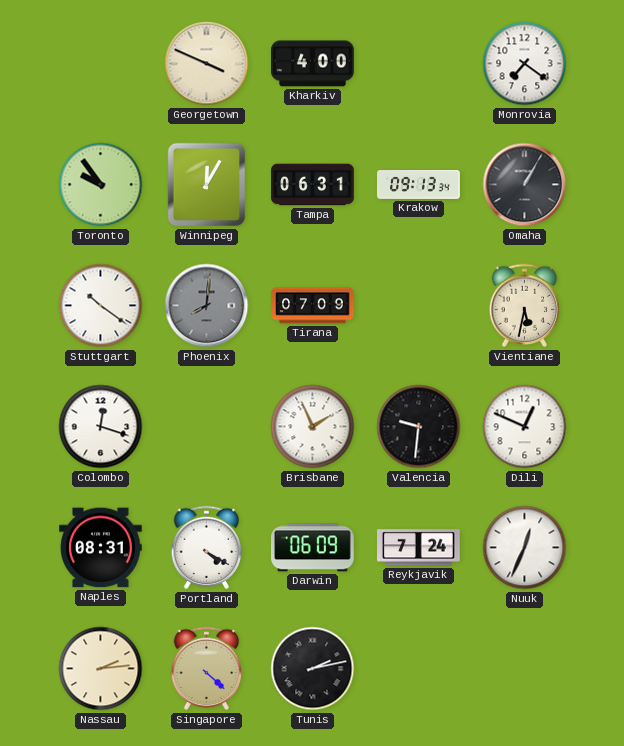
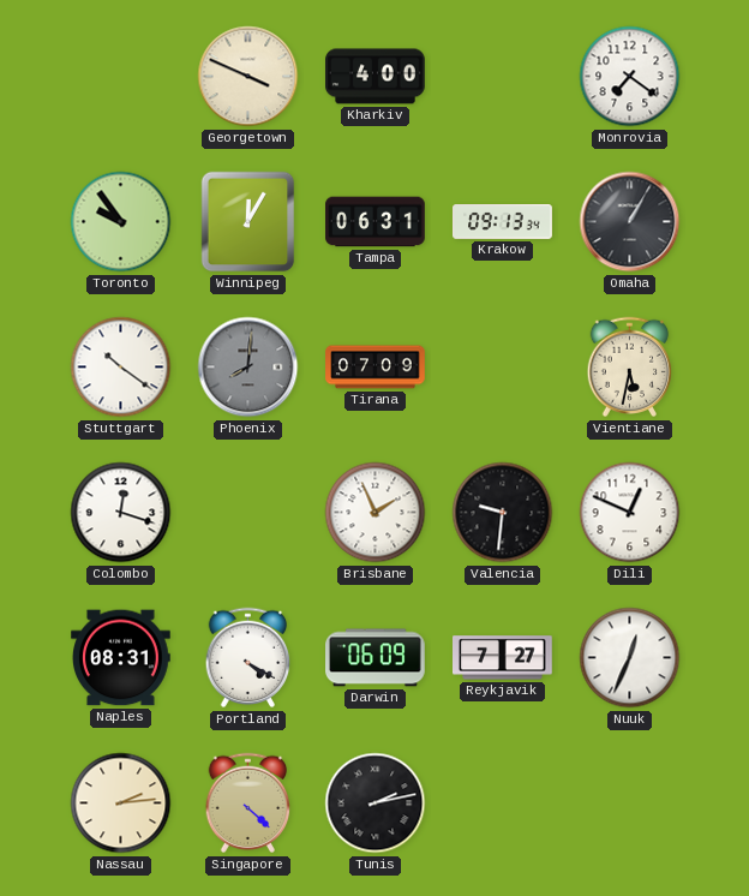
Reykjavik: 7:24 -> 7:27
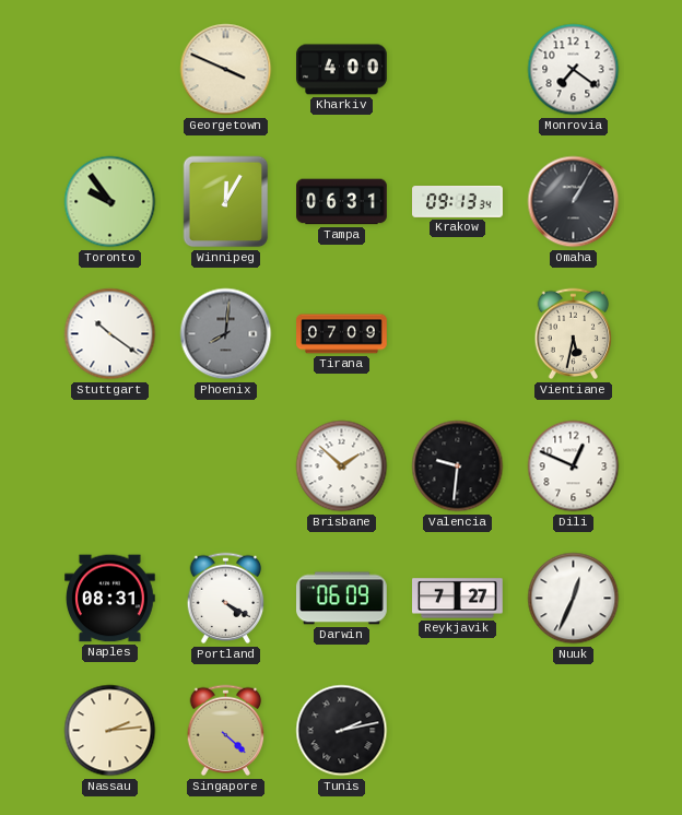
Colombo: 12:18 -> none
Brisbane: 1:56 -> 1:52
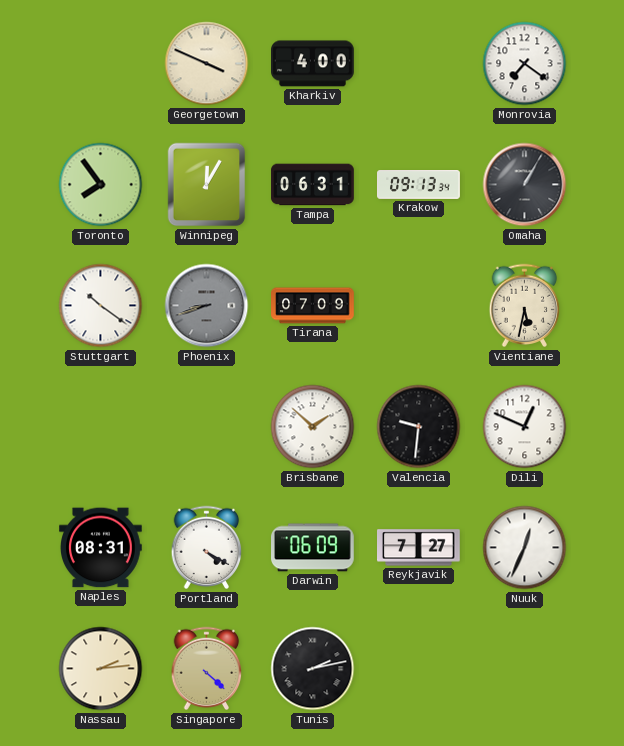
Toronto: 9:54 -> 7:54
Phoenix: 8:01 -> 8:42
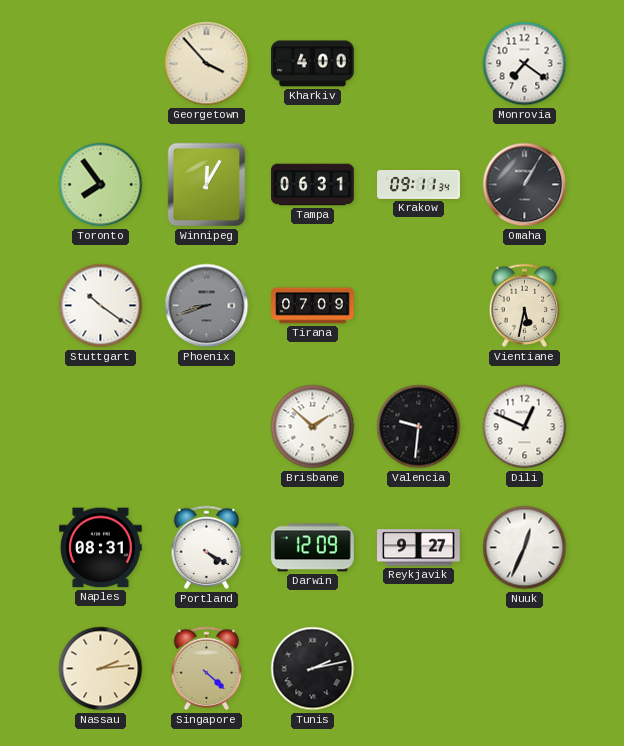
Georgetown: 3:49 -> 3:53
Krakow: 09:13 -> 09:11
Darwin: 06:09 -> 12:09
Reykjavik: 7:27 -> 9:27
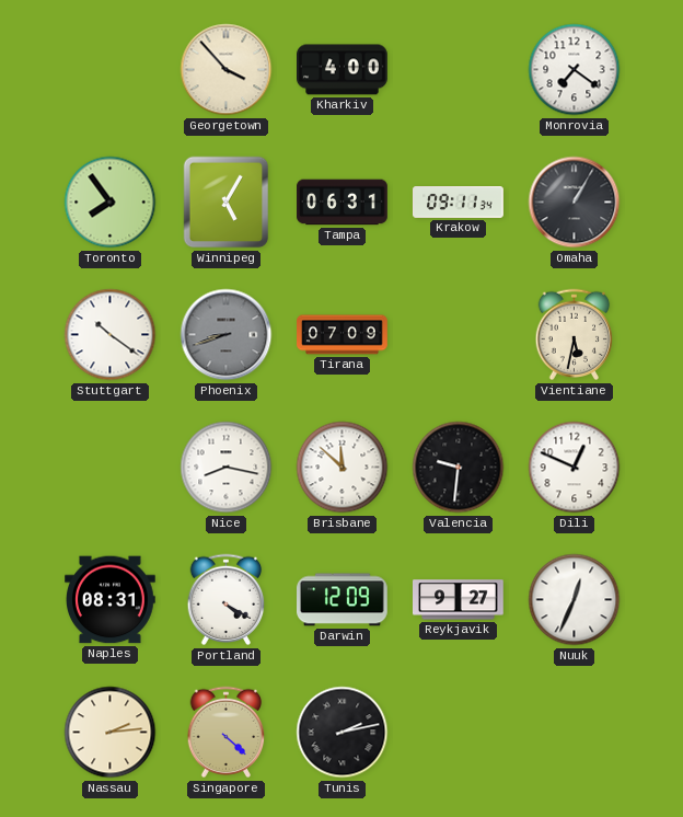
Winnipeg: 12:05 -> 5:05
Nice: none -> 8:17
Brisbane: 1:52 -> 11:52
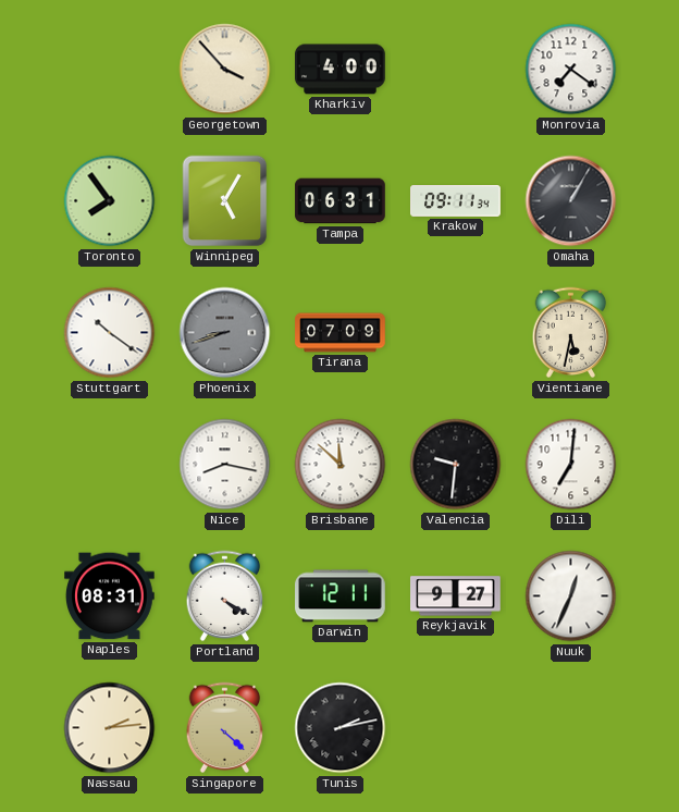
Dili: 12:49 -> 7:01
Darwin: 12:09 -> 12:11
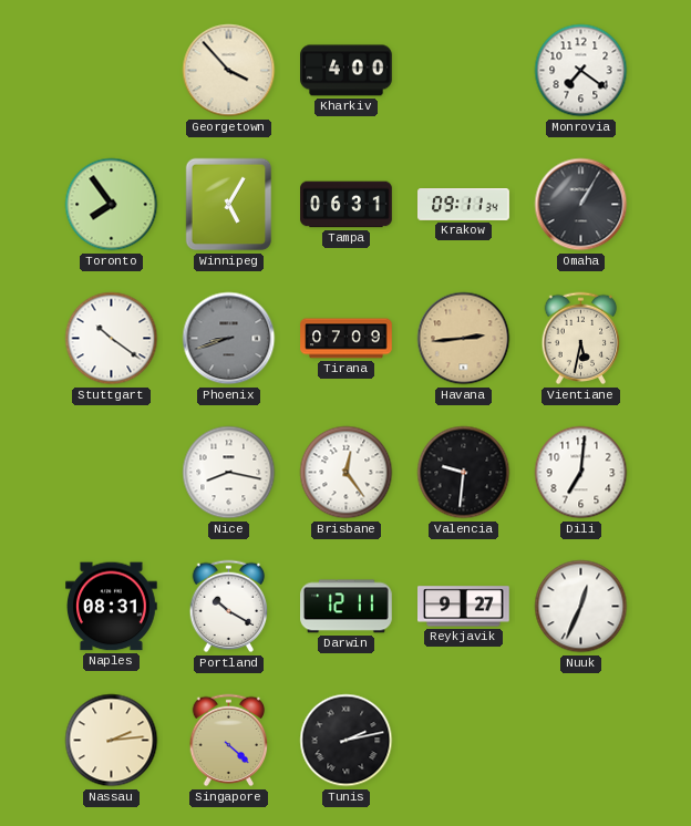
Havana: none -> 2:44
Brisbane: 11:52 -> 12:24
Portland: 4:20 -> 10:20
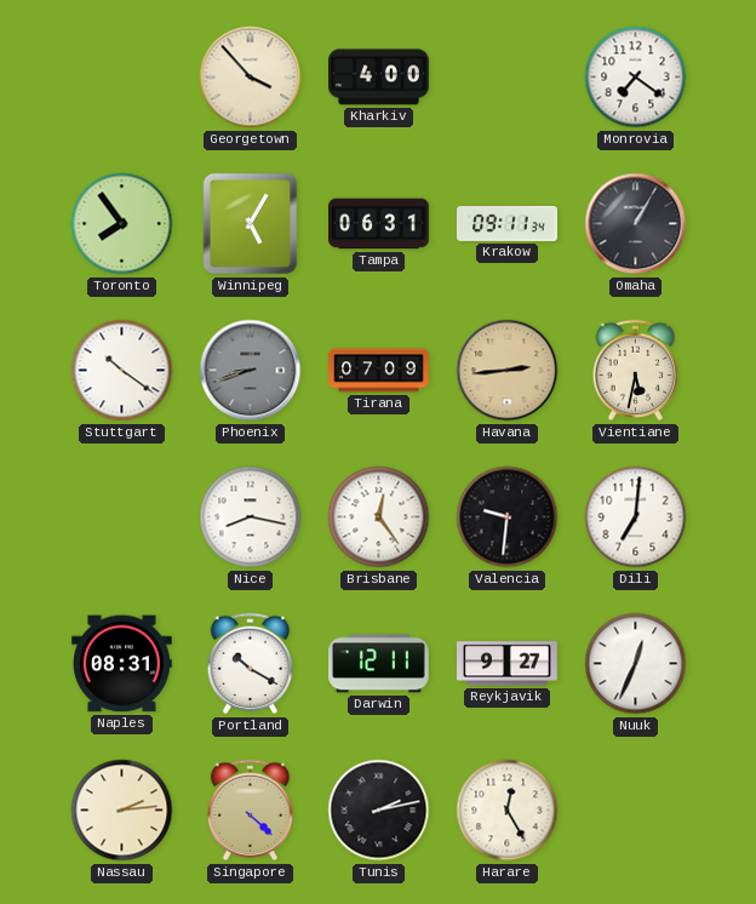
Harare: none -> 12:25
